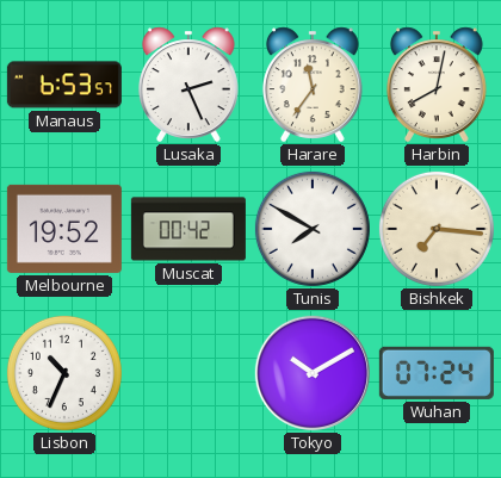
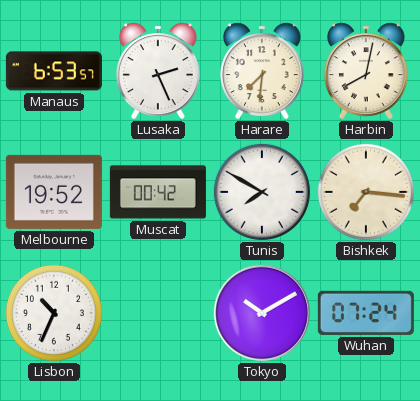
Harare: 11:36 -> 7:31
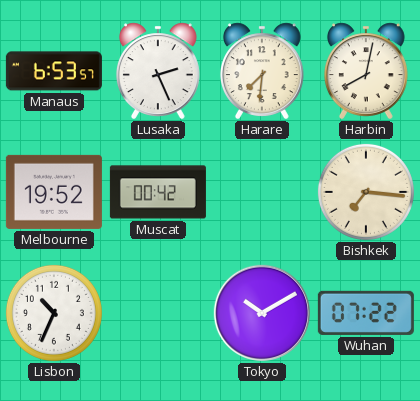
Tunis: 7:50 -> none
Wuhan: 07:24 -> 07:22
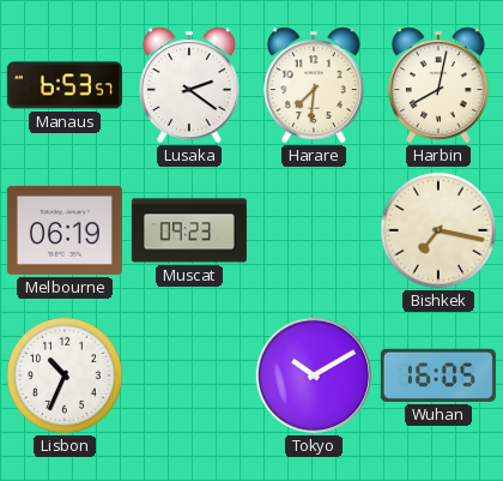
Lusaka: 2:26 -> 2:21
Melbourne: 19:52 -> 06:19
Muscat: 00:42 -> 09:23
Bishkek: 7:16 -> 7:17
Wuhan: 07:22 -> 16:05
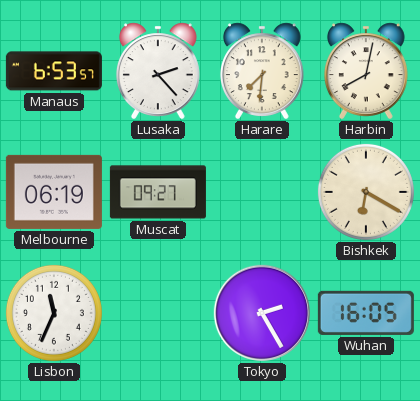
Lusaka: 2:21 -> 2:23
Muscat: 09:23 -> 09:27
Bishkek: 7:17 -> 6:20
Lisbon: 10:34 -> 11:34
Tokyo: 10:10 -> 2:25
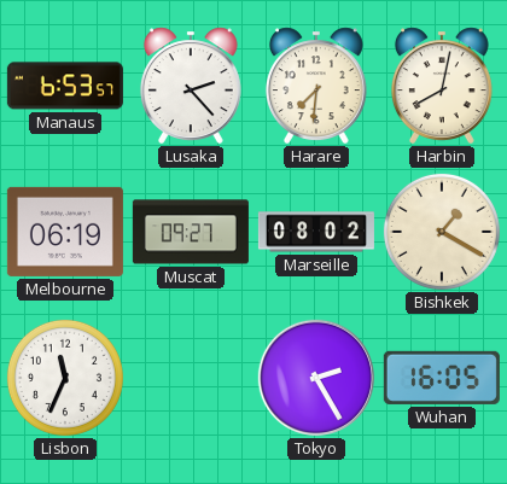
Marseille: none -> 08:02
Bishkek: 6:20 -> 1:20
